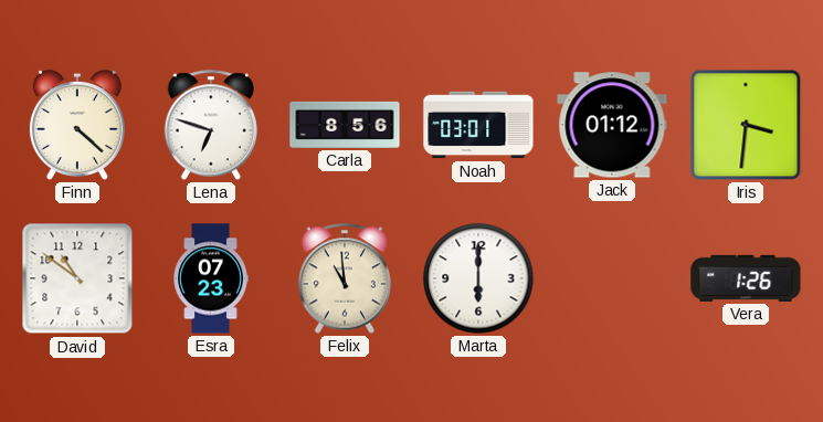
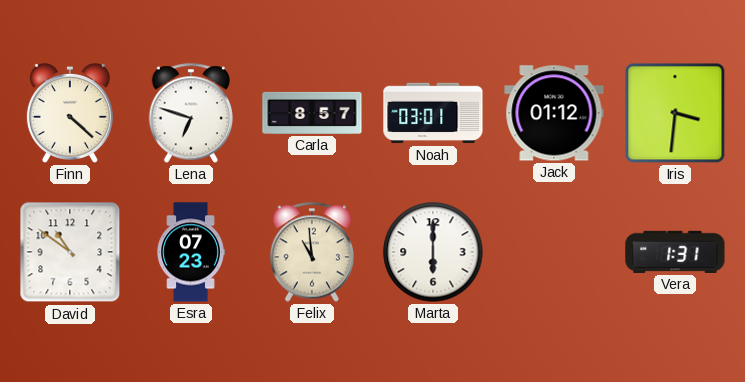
Carla: 8:56 -> 8:57
Vera: 1:26 -> 1:31
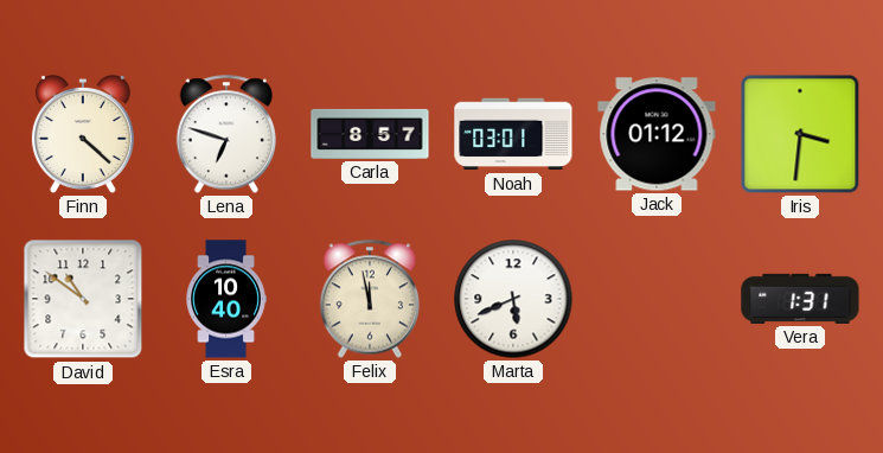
Esra: 07:23 -> 10:40
Felix: 10:59 -> 11:58
Marta: 6:00 -> 5:41
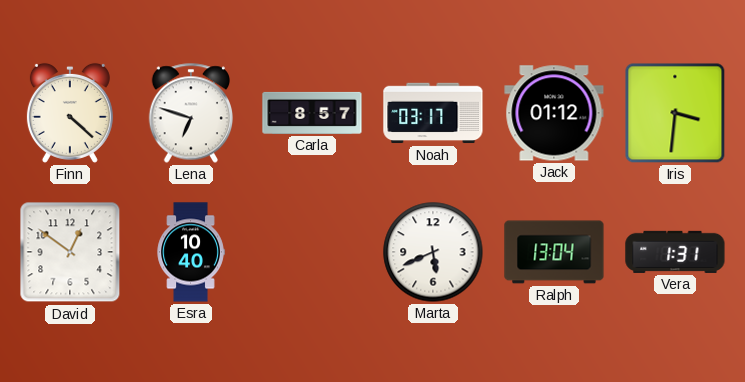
Noah: 03:01 -> 03:17
David: 10:51 -> 12:51
Felix: 11:58 -> none
Ralph: none -> 13:04
